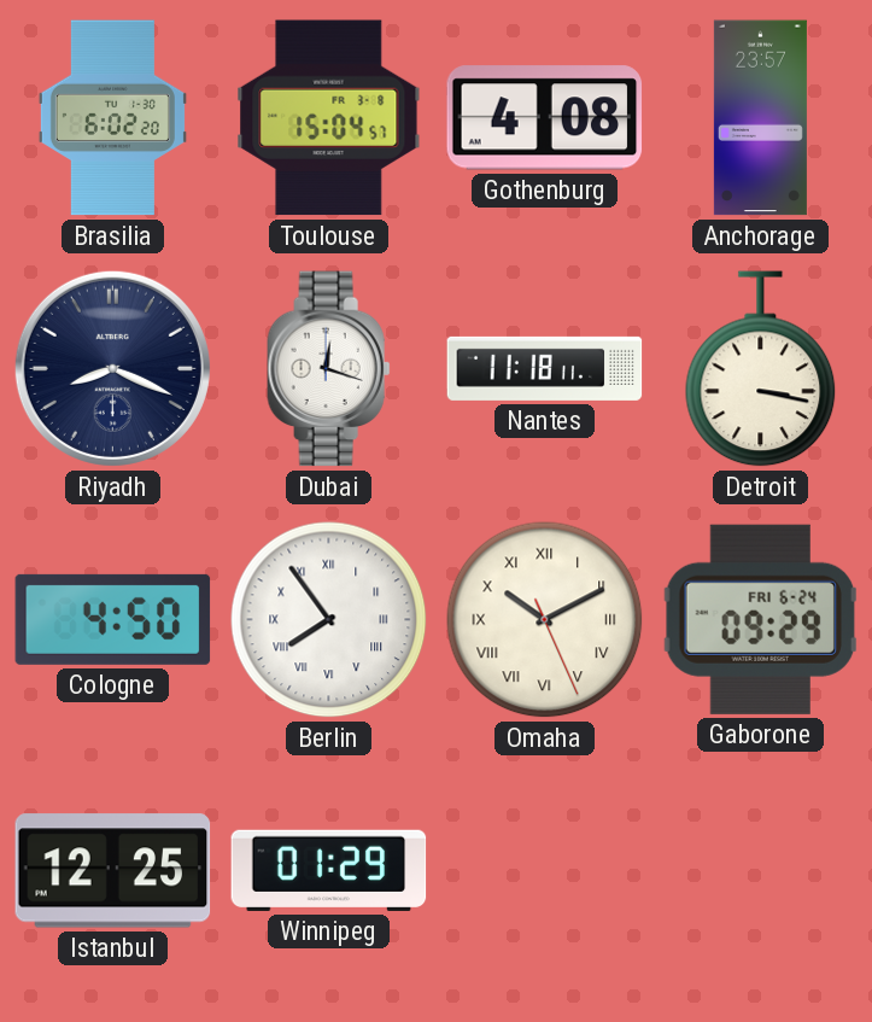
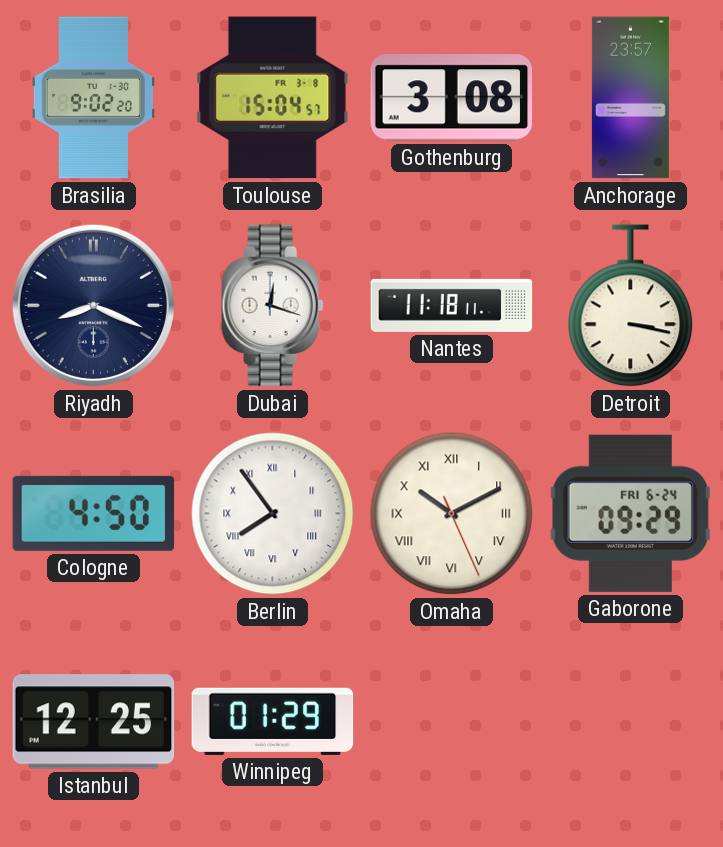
Brasilia: 6:02 -> 9:02
Gothenburg: 4:08 -> 3:08
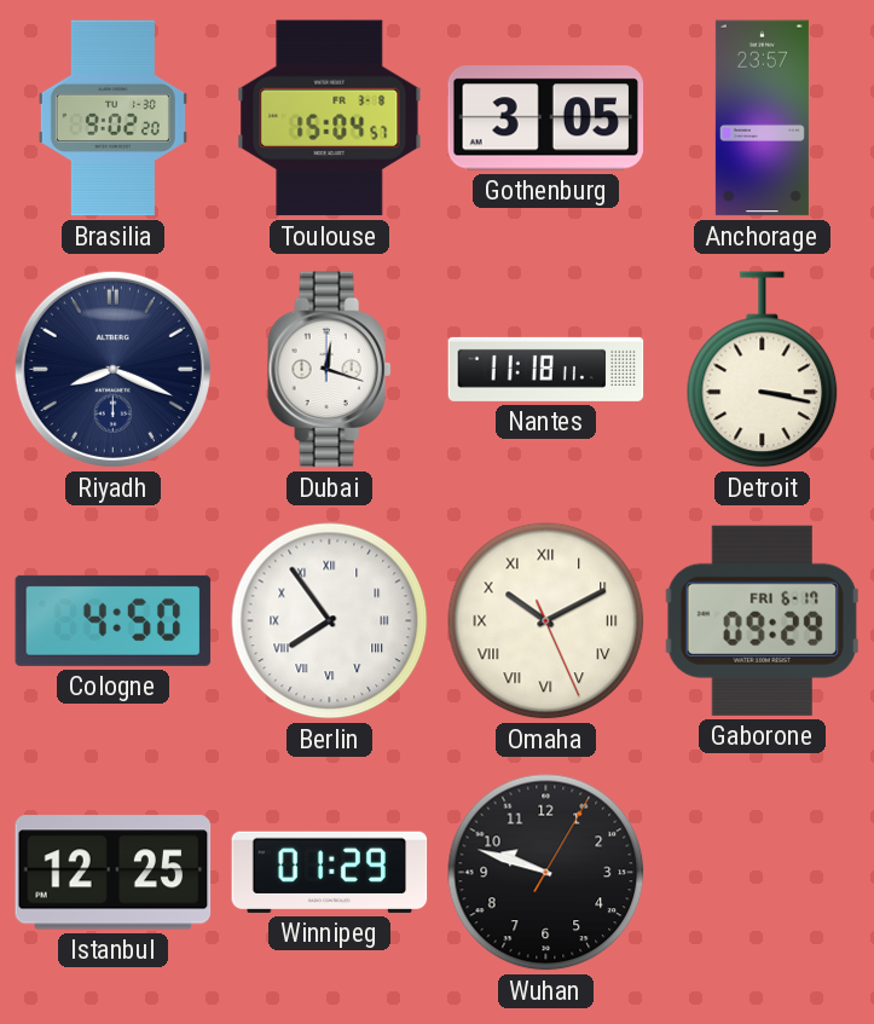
Gothenburg: 3:08 -> 3:05
Gaborone date: FRI 6-24 -> FRI 6-17
Wuhan: none -> 9:48
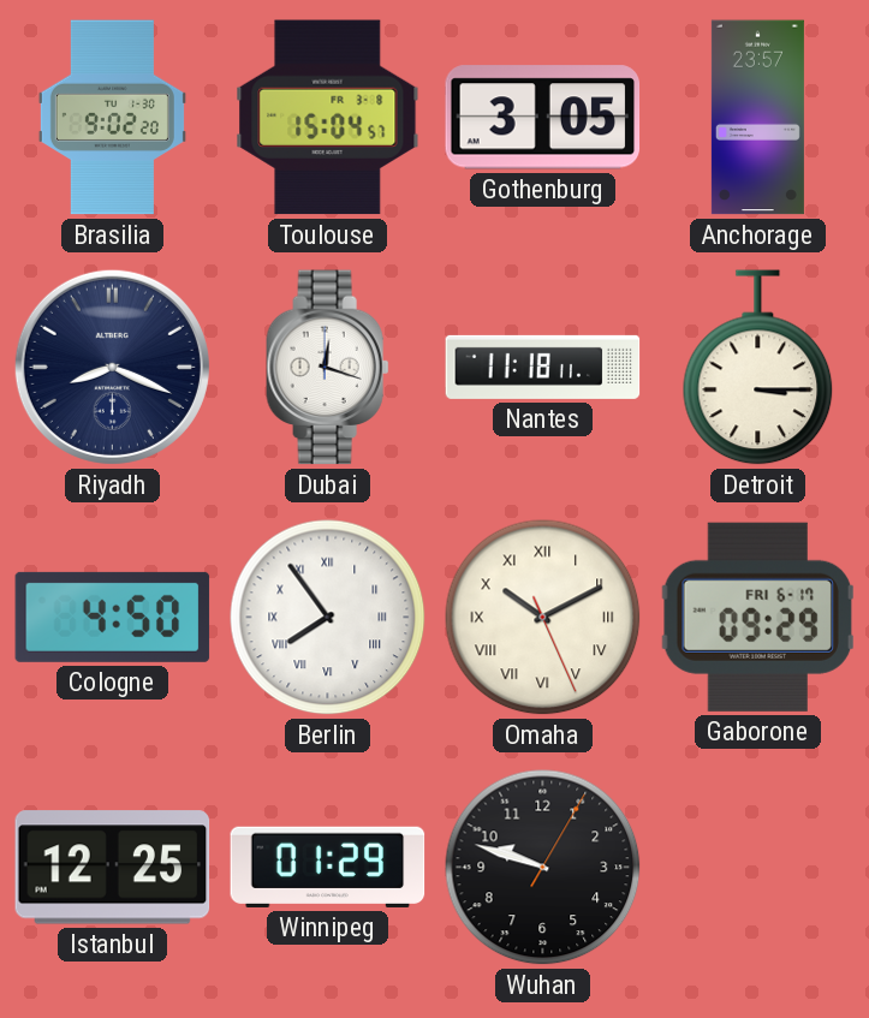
Detroit: 3:17 -> 3:15
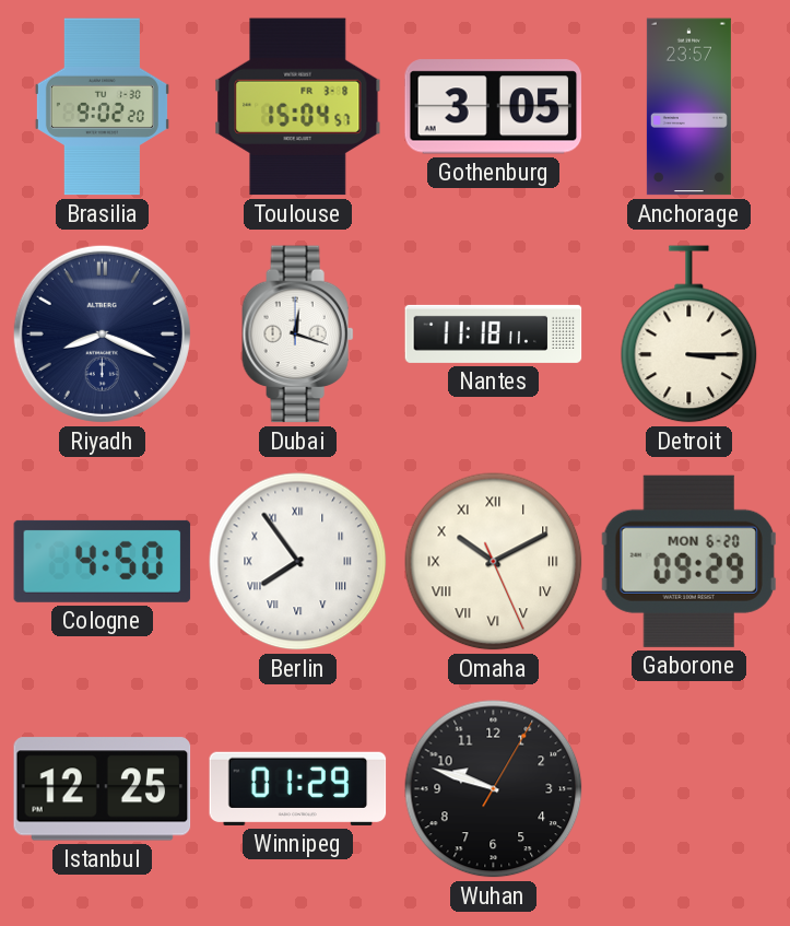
Gaborone date: FRI 6-17 -> MON 6-20
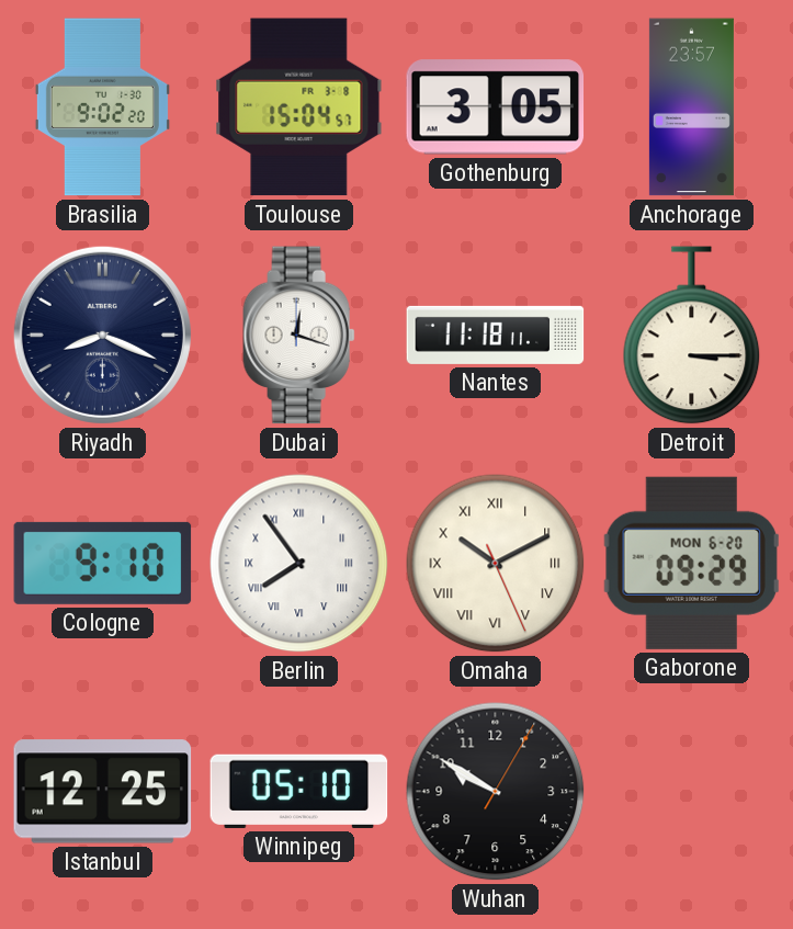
Cologne: 4:50 -> 9:10
Winnipeg: 01:29 -> 05:10
Wuhan: 9:48 -> 9:50
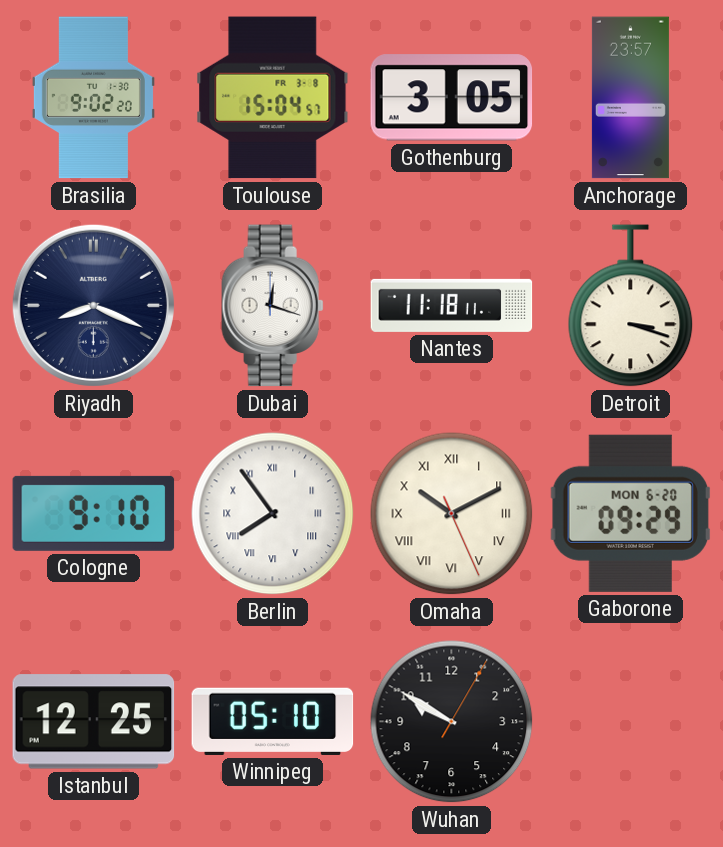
Detroit: 3:15 -> 3:18
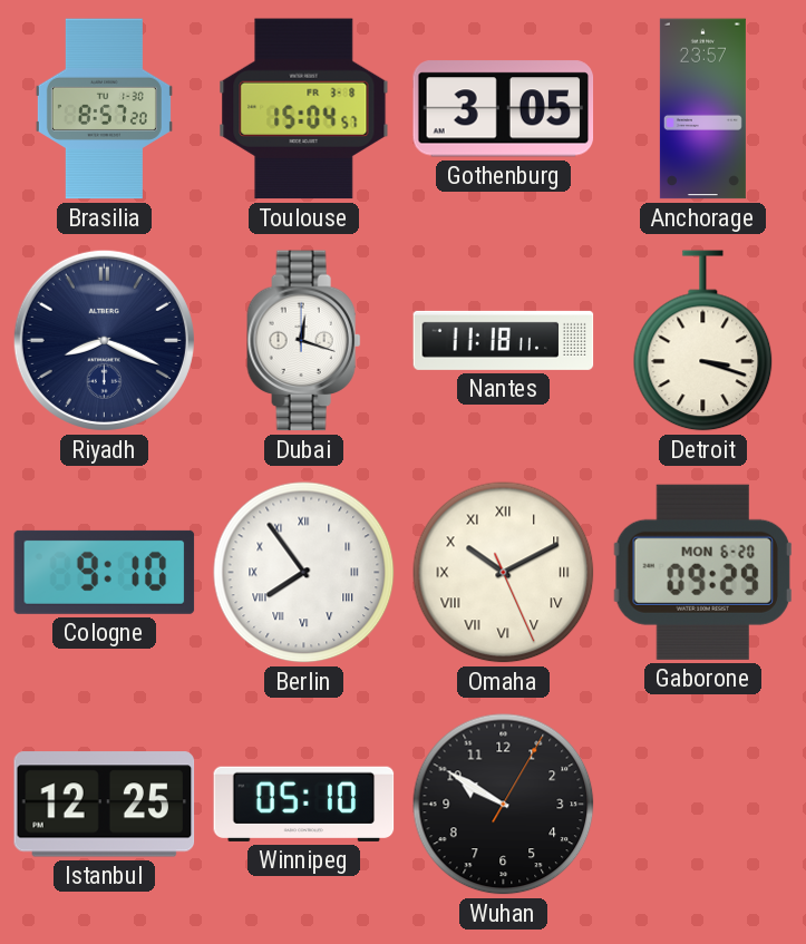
Brasilia: 9:02 -> 8:57
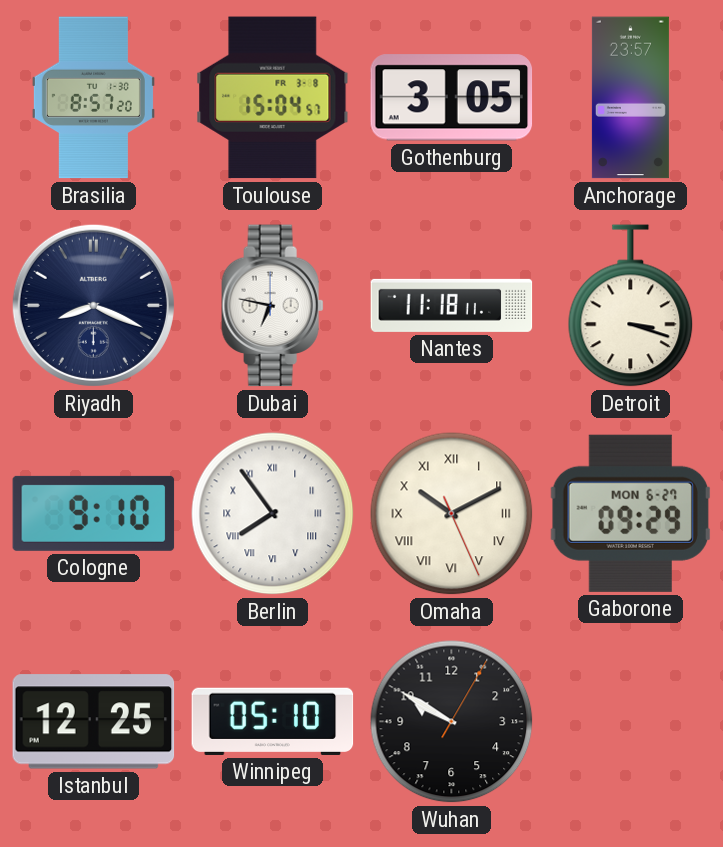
Dubai: 12:18 -> 6:47
Gaborone date: MON 6-20 -> MON 6-27
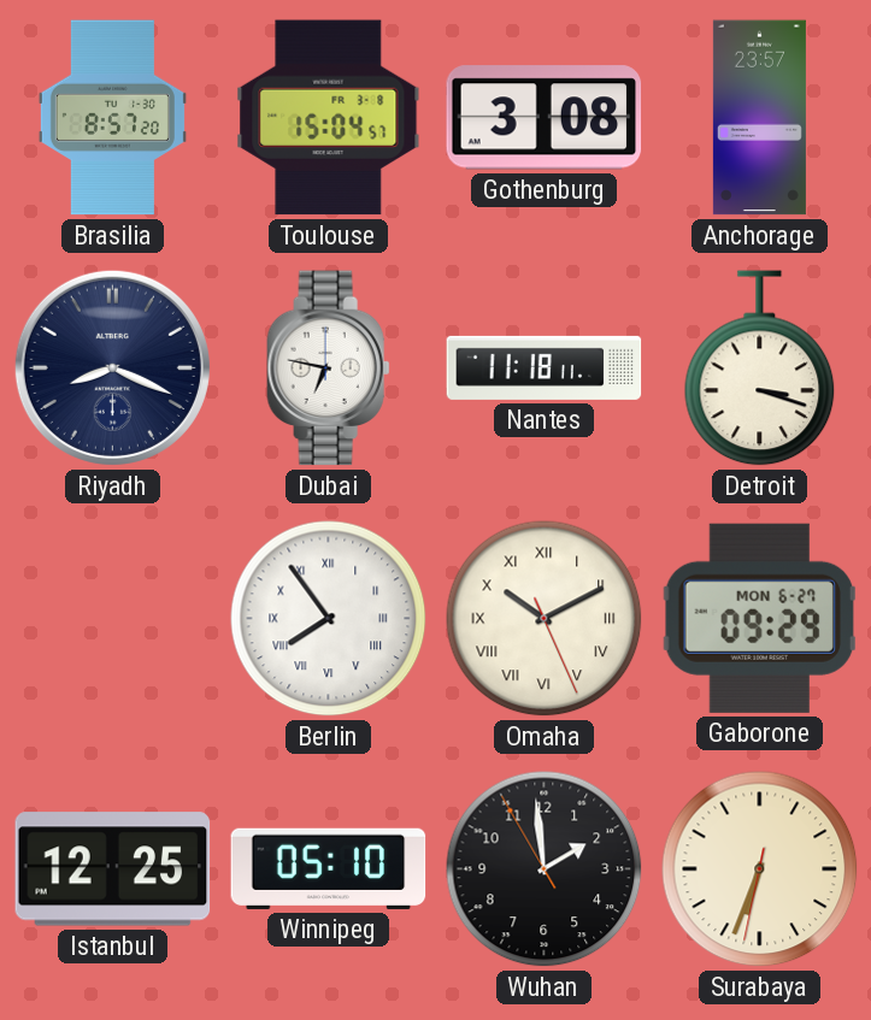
Gothenburg: 3:05 -> 3:08
Cologne: 9:10 -> none
Wuhan: 9:50 -> 1:58
Surabaya: none -> 6:33
